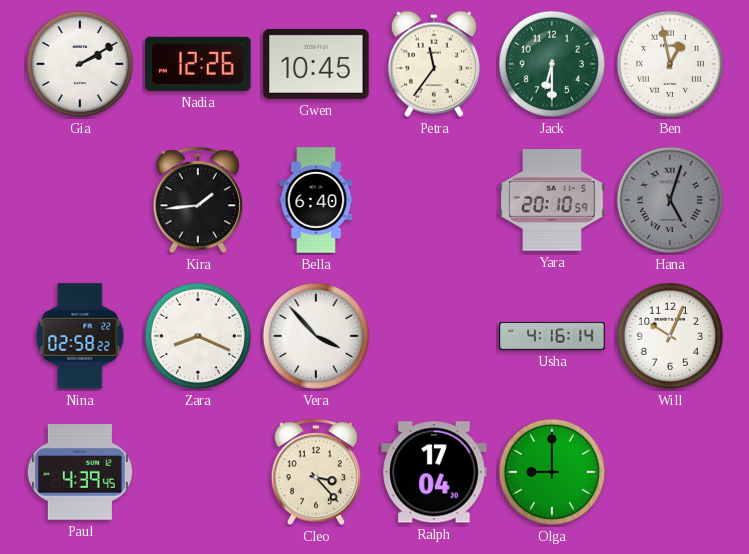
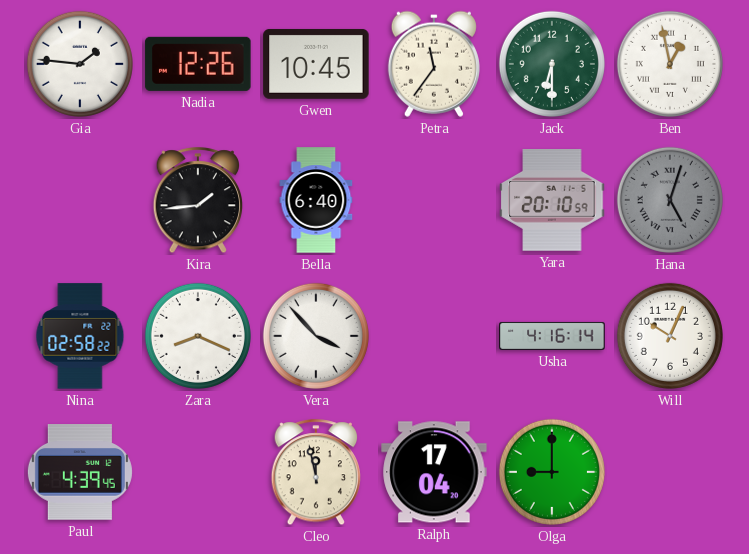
Gia: 2:10 -> 1:46
Cleo: 3:23 -> 11:58
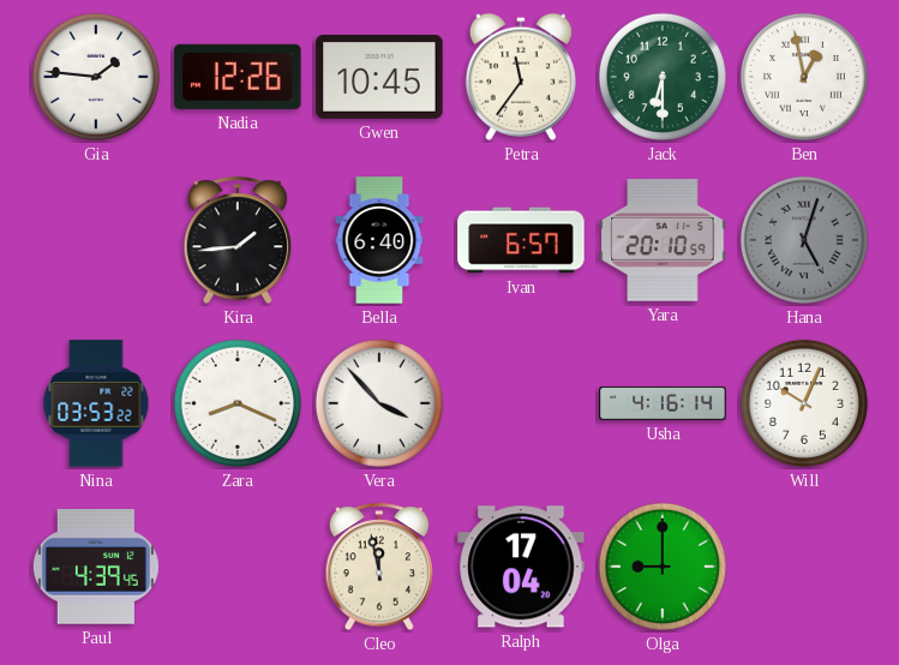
Ivan: none -> 6:57
Nina: 02:58 -> 03:53
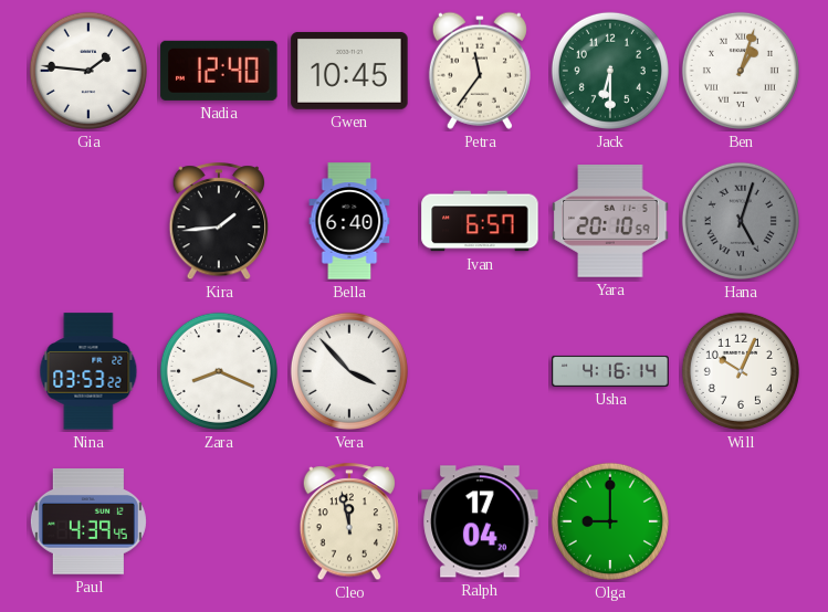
Nadia: 12:26 -> 12:40
Ben: 12:58 -> 1:03
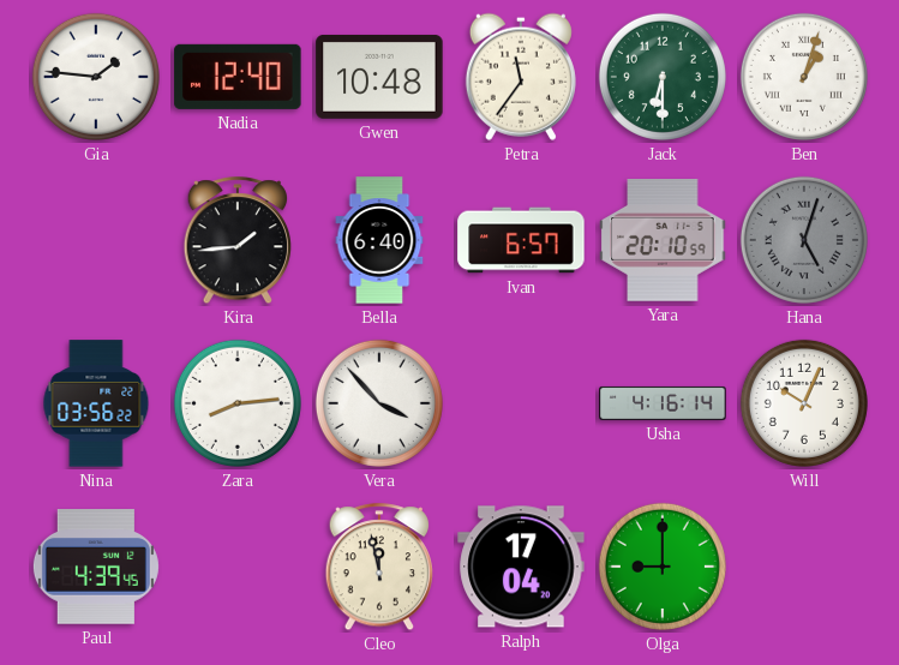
Gwen: 10:45 -> 10:48
Nina: 03:53 -> 03:56
Zara: 8:19 -> 8:14
